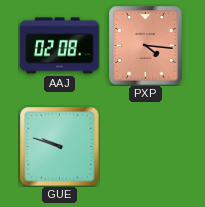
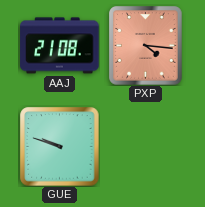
AAJ: 02:08 -> 21:08
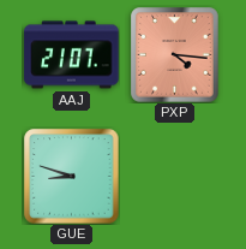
AAJ: 21:08 -> 21:07
GUE: 9:48 -> 8:48
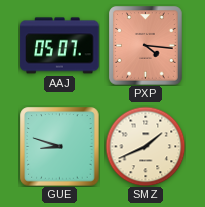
AAJ: 21:07 -> 05:07
SMZ: none -> 1:41
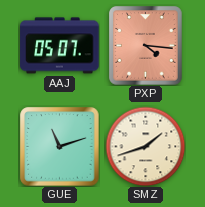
GUE: 8:48 -> 11:12
SMZ: 1:41 -> 1:42
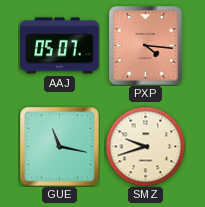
GUE: 11:12 -> 11:17
SMZ: 1:42 -> 9:42
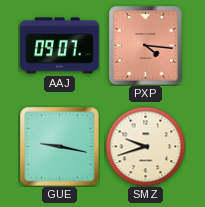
AAJ: 05:07 -> 09:07
GUE: 11:17 -> 9:17
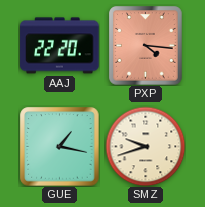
AAJ: 09:07 -> 22:20
GUE: 9:17 -> 1:17
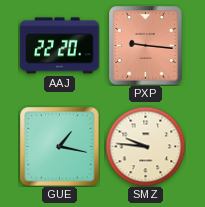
PXP: 4:16 -> 9:16
SMZ: 9:42 -> 9:46
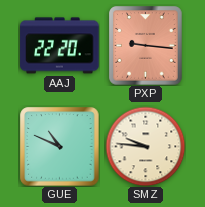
GUE: 1:17 -> 10:49
